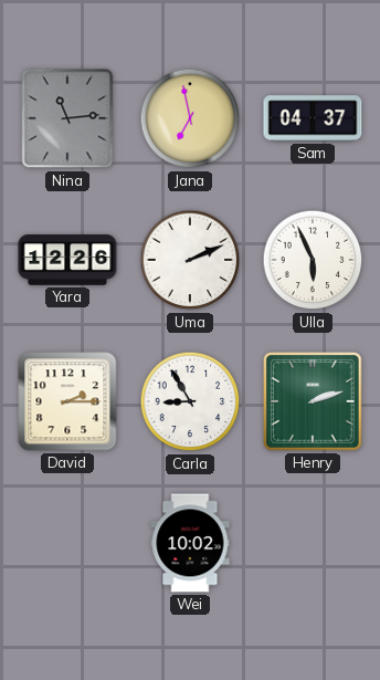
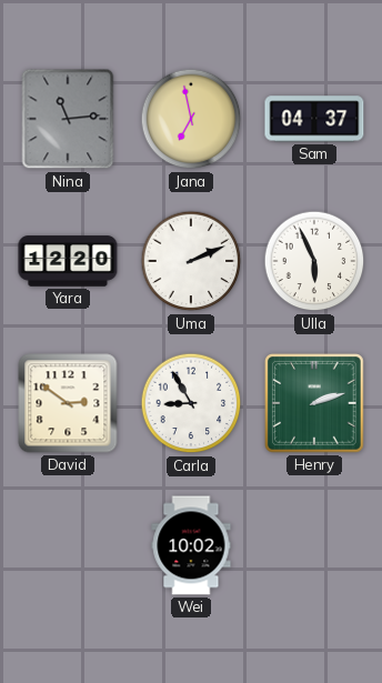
Yara: 12:26 -> 12:20
David: 2:15 -> 2:51
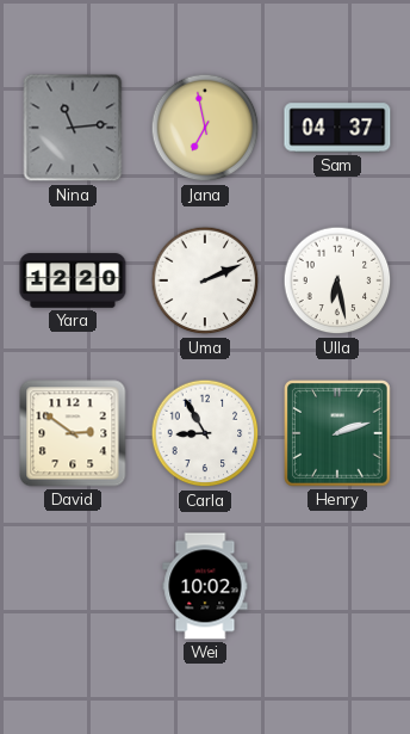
Ulla: 5:56 -> 6:28
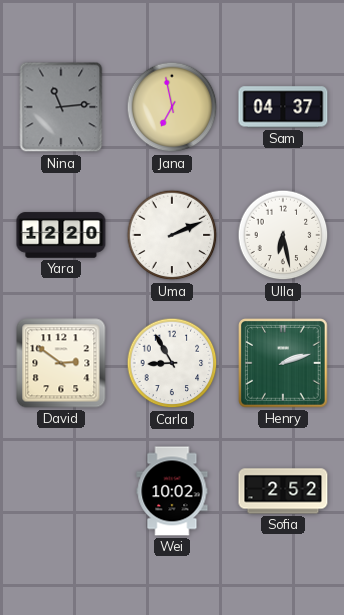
Sofia: none -> 2:52
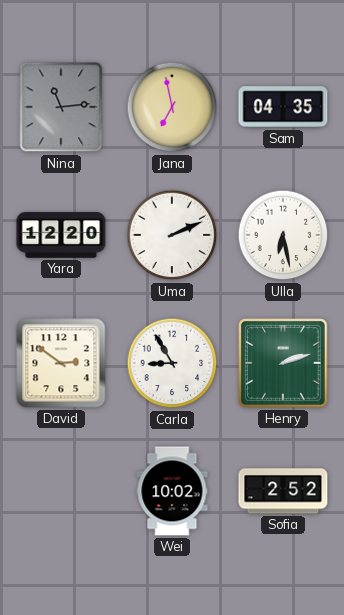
Sam: 04:37 -> 04:35
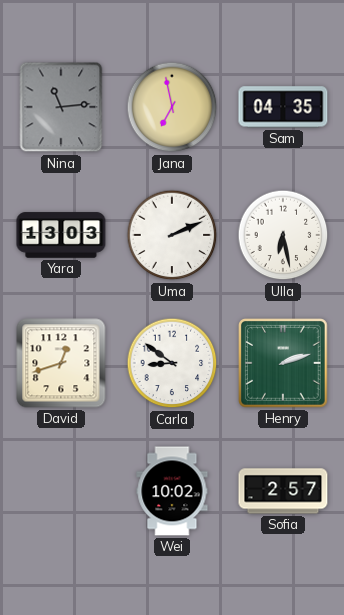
Yara: 12:20 -> 13:03
David: 2:51 -> 12:42
Carla: 8:55 -> 8:51
Sofia: 2:52 -> 2:57
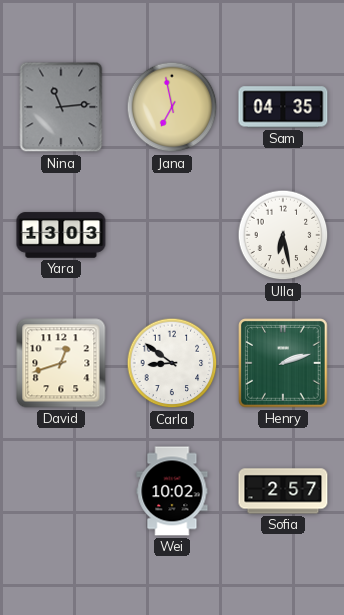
Uma: 2:11 -> none
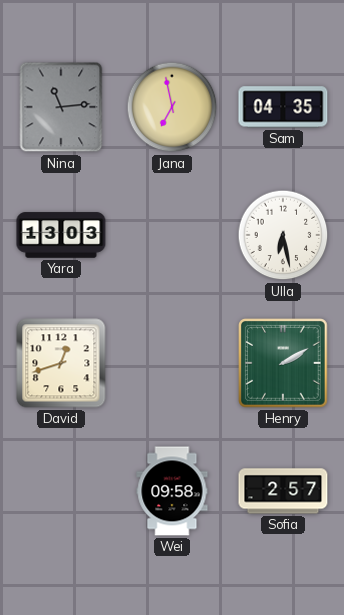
Carla: 8:51 -> none
Henry: 2:12 -> 2:10
Wei: 10:02 -> 09:58
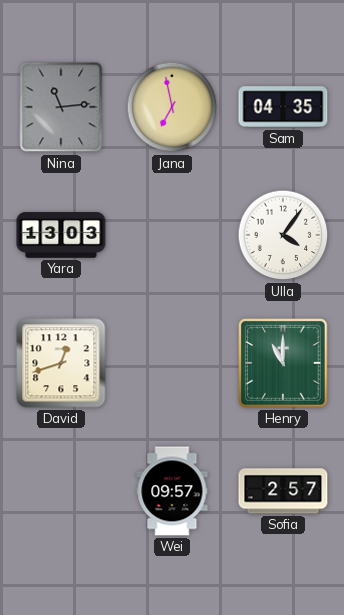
Ulla: 6:28 -> 4:06
Henry: 2:10 -> 11:00
Wei: 09:58 -> 09:57
